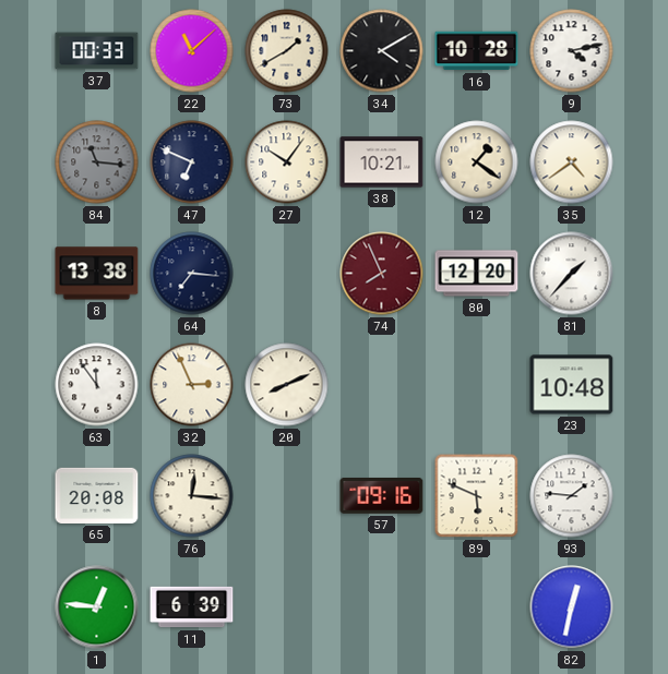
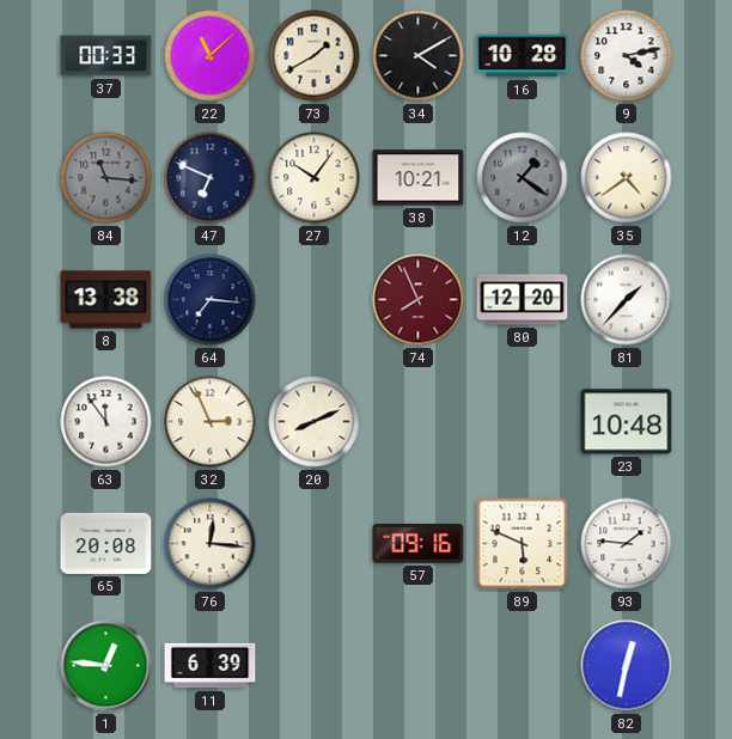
12 dial: cream -> grey
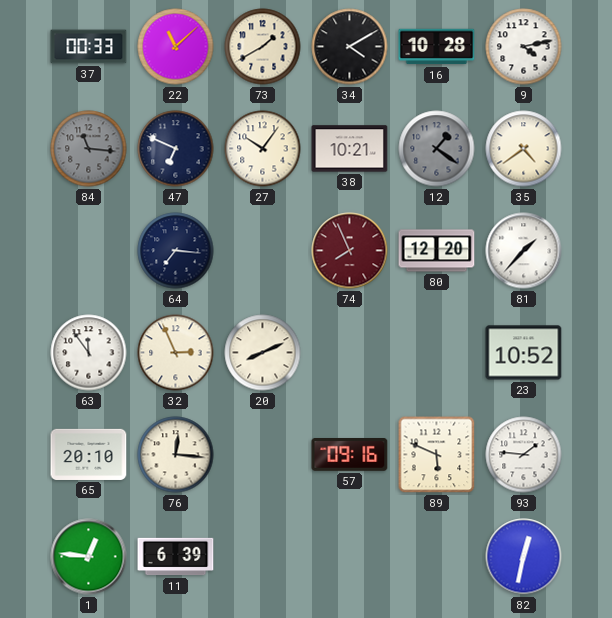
8: 13:38 -> none
23: 10:48 -> 10:52
65: 20:08 -> 20:10
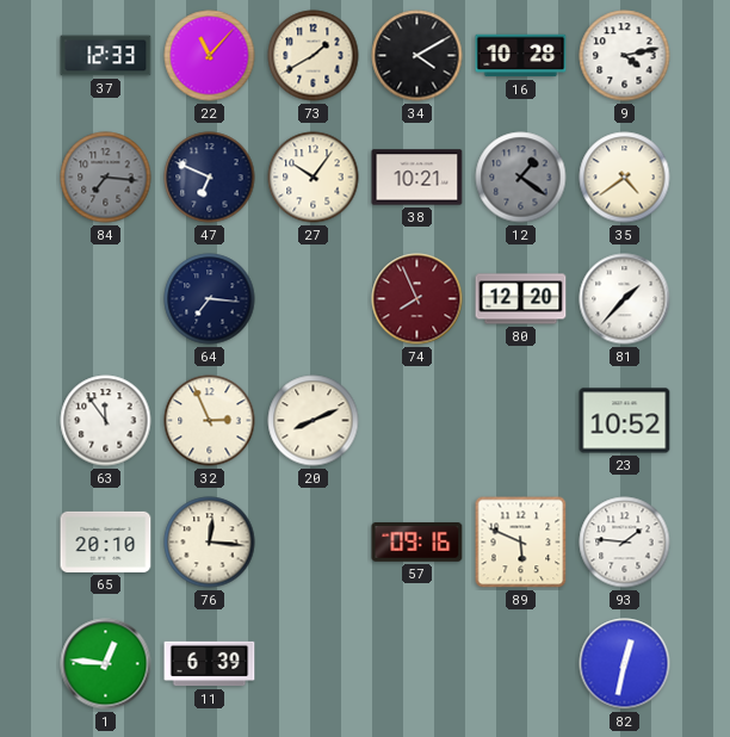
37: 00:33 -> 12:33
22: 11:08 -> 11:07
84: 11:16 -> 7:16
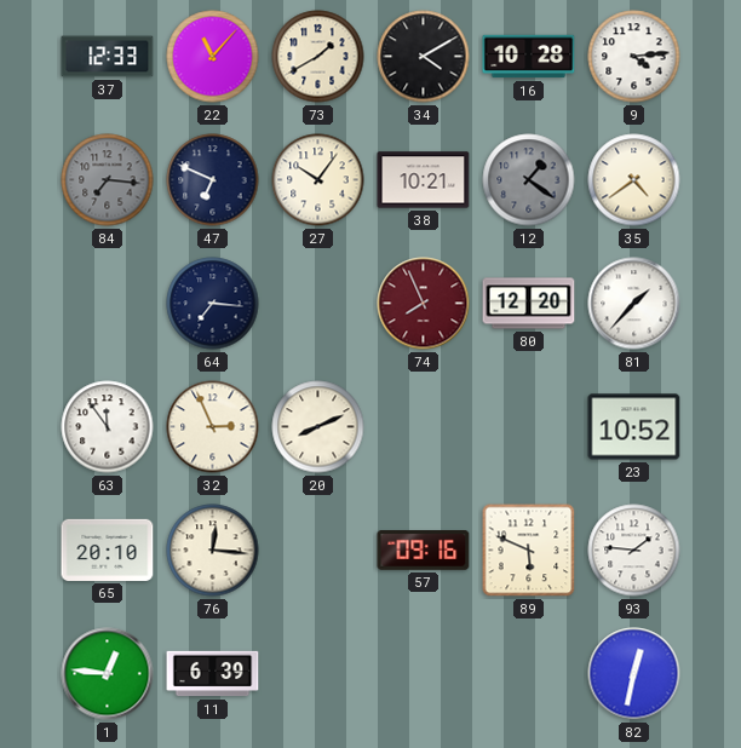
9: 4:13 -> 4:14
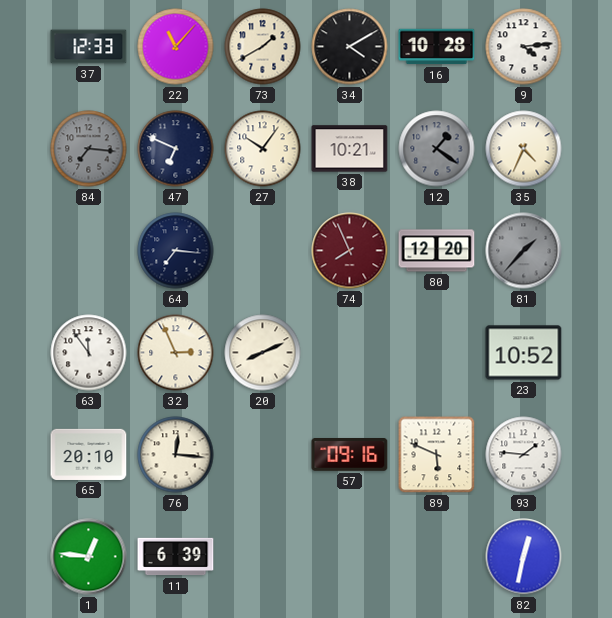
35: 4:39 -> 4:34
81 dial: white -> grey
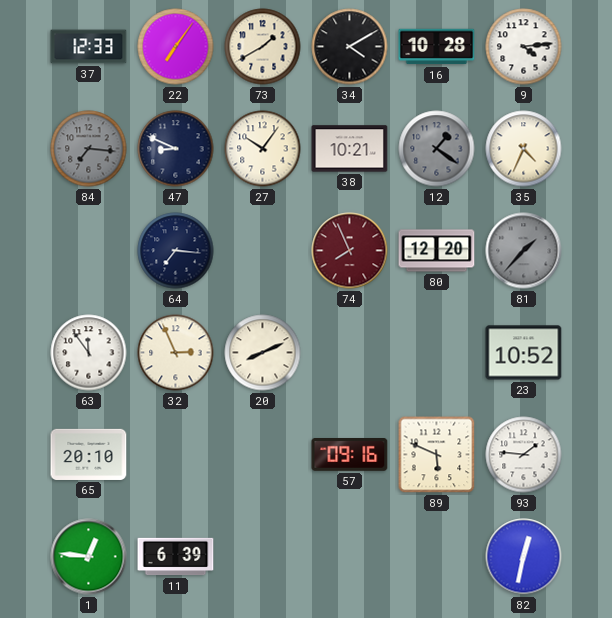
22: 11:07 -> 7:06
47: 6:49 -> 8:49
76: 12:16 -> none
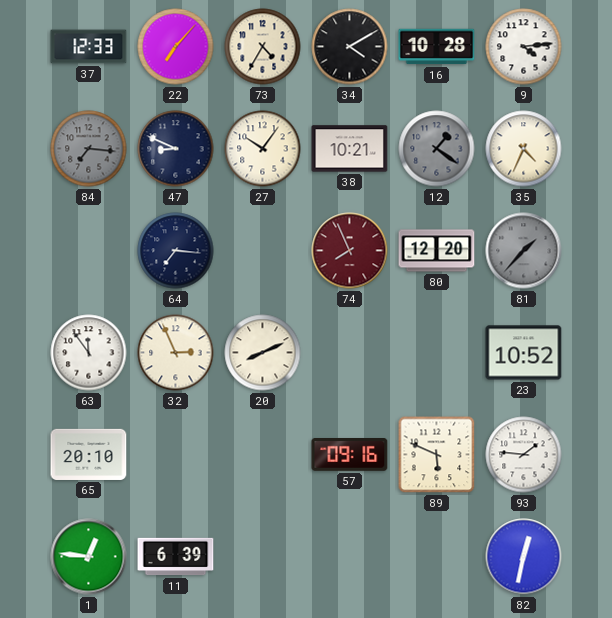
22: 7:06 -> 7:07
73: 1:40 -> 4:35
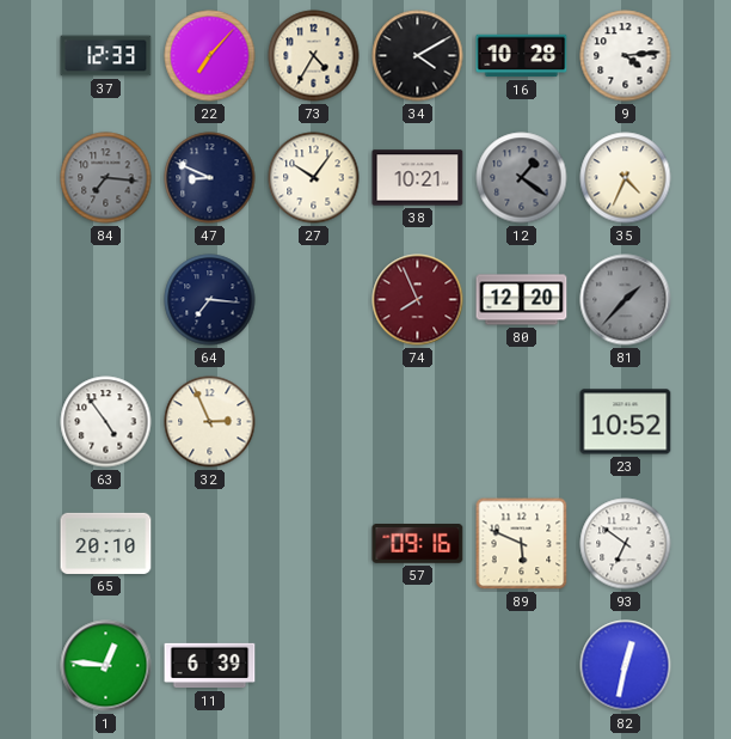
63: 11:54 -> 4:54
20: 8:11 -> none
93: 1:46 -> 6:51
